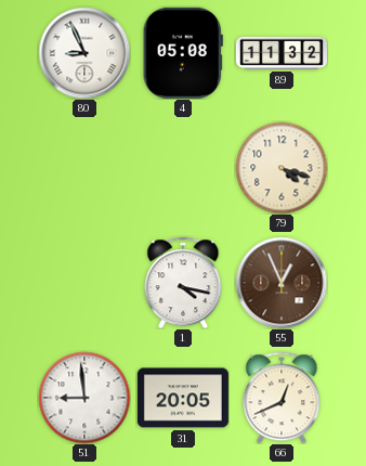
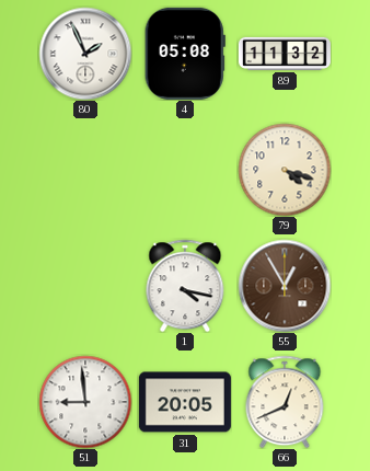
80: 8:56 -> 1:56
55: 12:56 -> 12:55
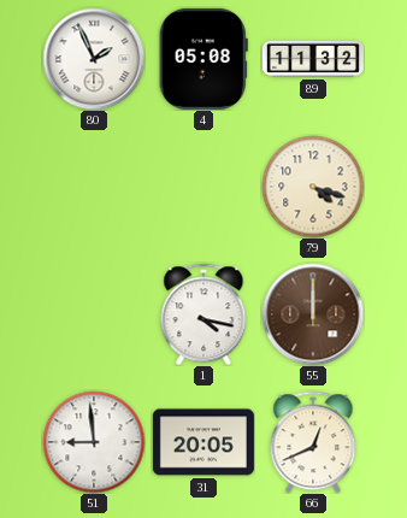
55: 12:55 -> 12:00
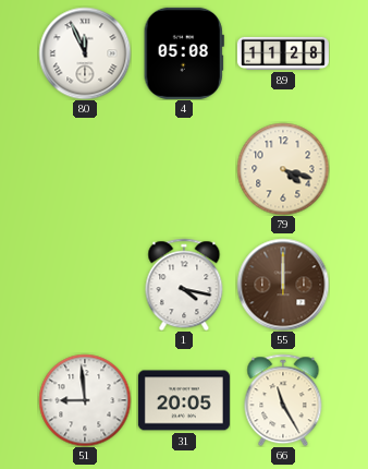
80: 1:56 -> 11:56
89: 11:32 -> 11:28
66: 12:41 -> 11:25
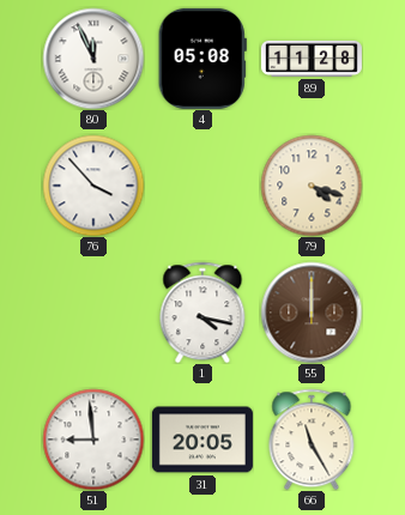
76: none -> 3:53
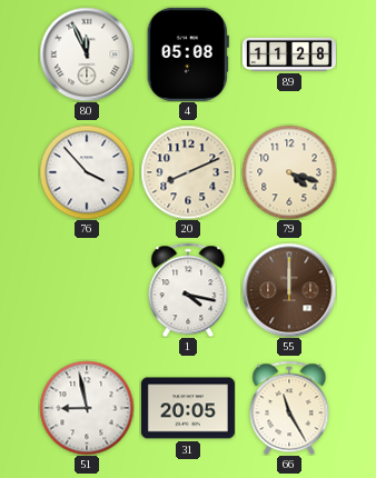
20: none -> 8:11
51: 8:59 -> 8:58
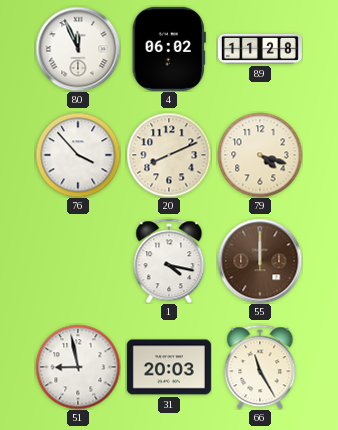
4: 05:08 -> 06:02
31: 20:05 -> 20:03
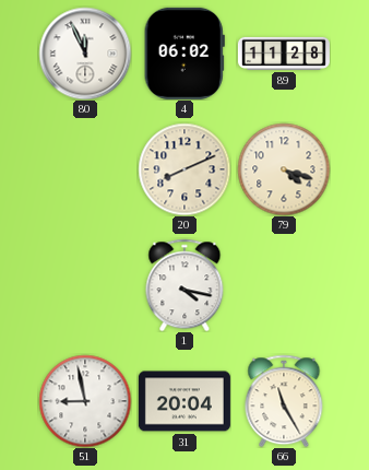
76: 3:53 -> none
55: 12:00 -> none
31: 20:03 -> 20:04
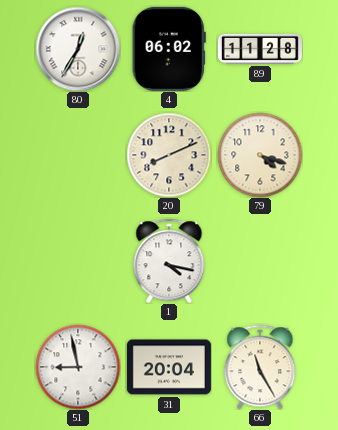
80: 11:56 -> 12:35
